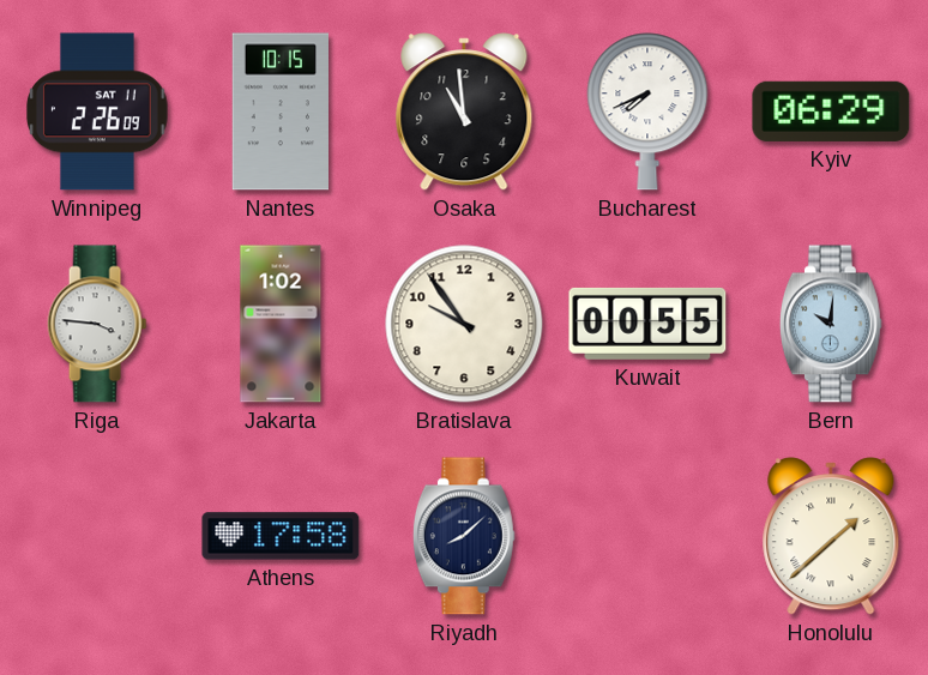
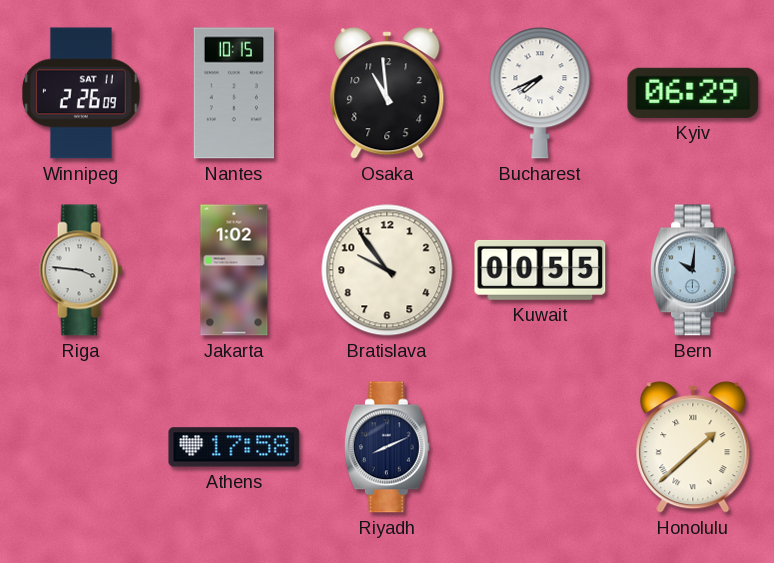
Riyadh: 8:08 -> 8:11
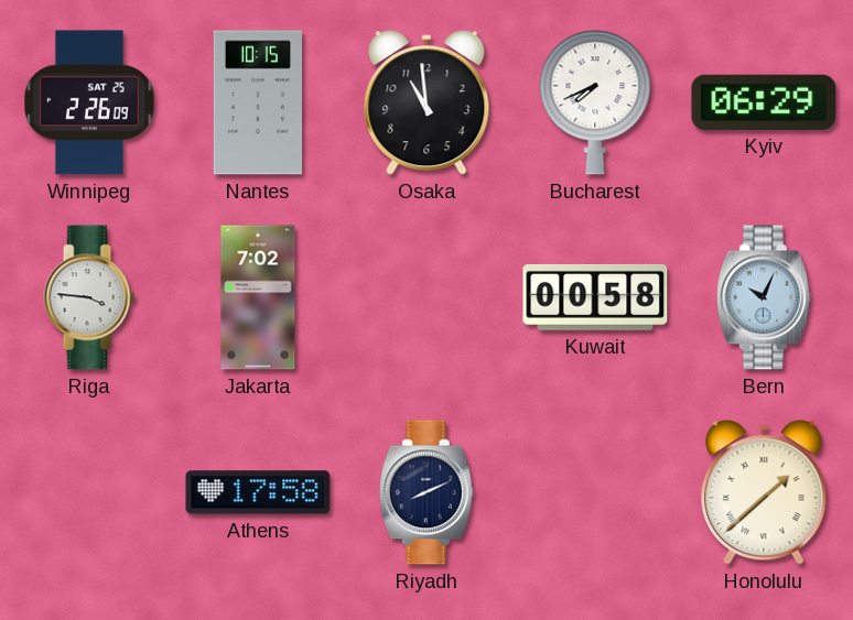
Winnipeg date: SAT 11 -> SAT 25
Jakarta: 1:02 -> 7:02
Bratislava: 9:54 -> none
Kuwait: 00:55 -> 00:58
Bern: 10:01 -> 10:04
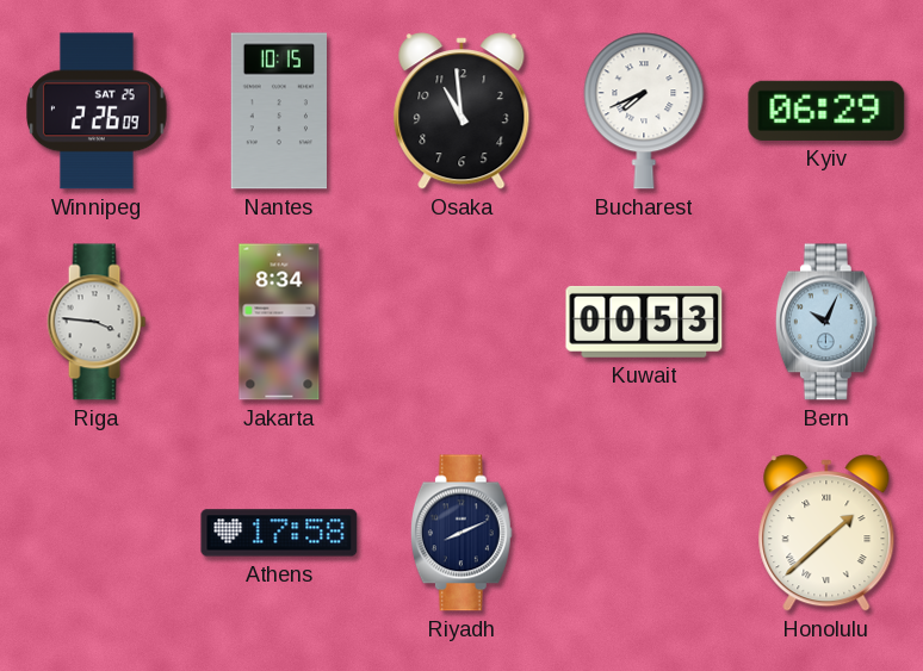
Jakarta: 7:02 -> 8:34
Kuwait: 00:58 -> 00:53
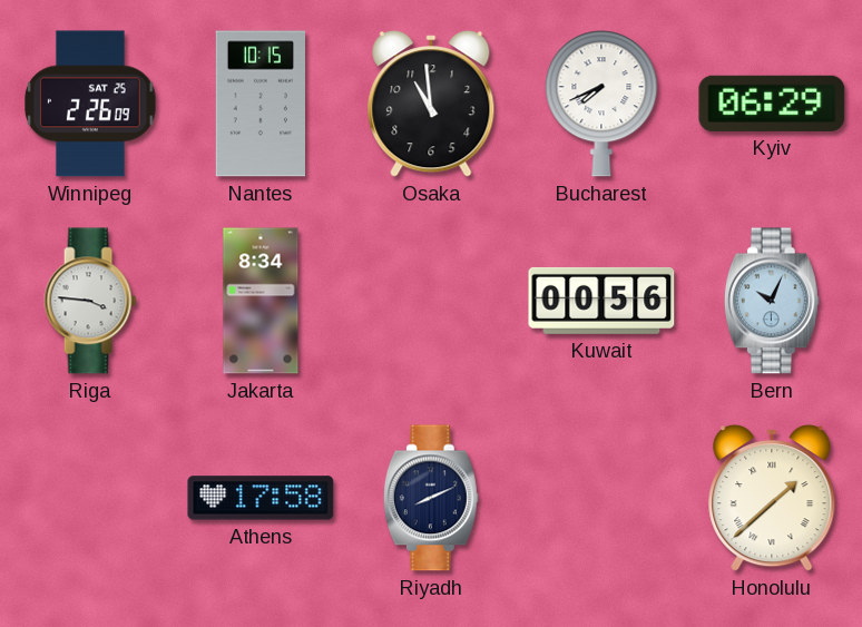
Kuwait: 00:53 -> 00:56
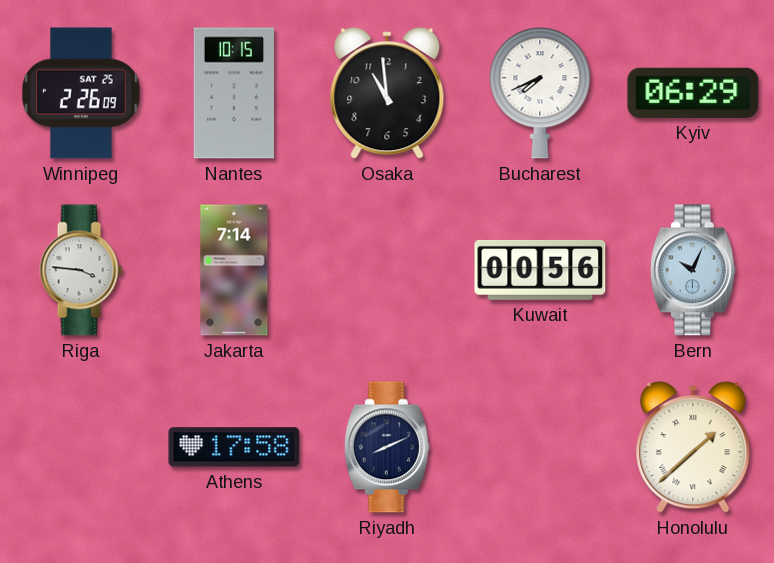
Jakarta: 8:34 -> 7:14
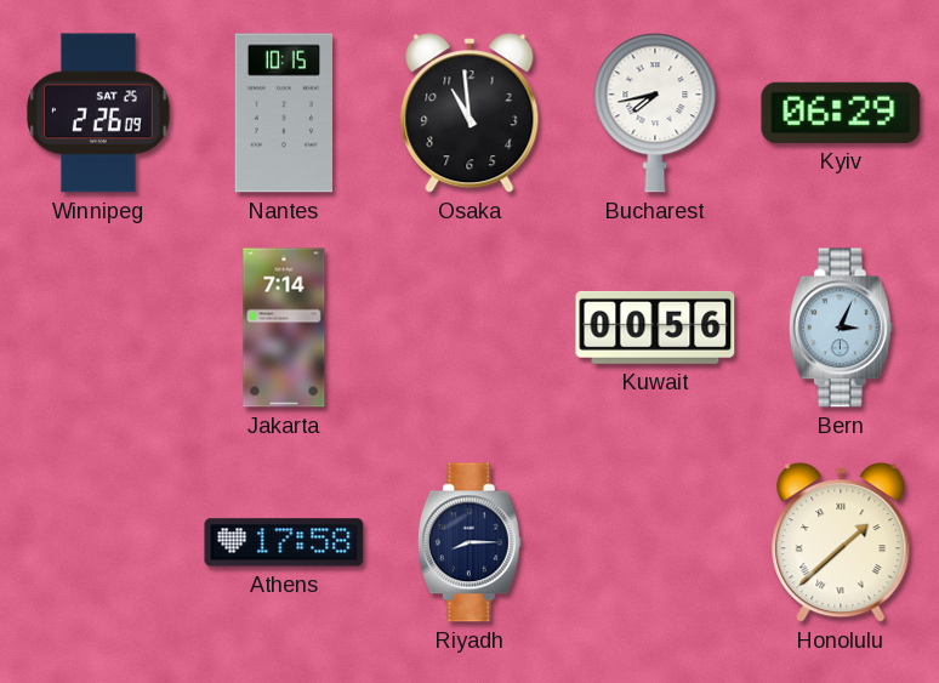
Bucharest: 7:41 -> 7:43
Riga: 3:46 -> none
Bern: 10:04 -> 3:04
Riyadh: 8:11 -> 8:15
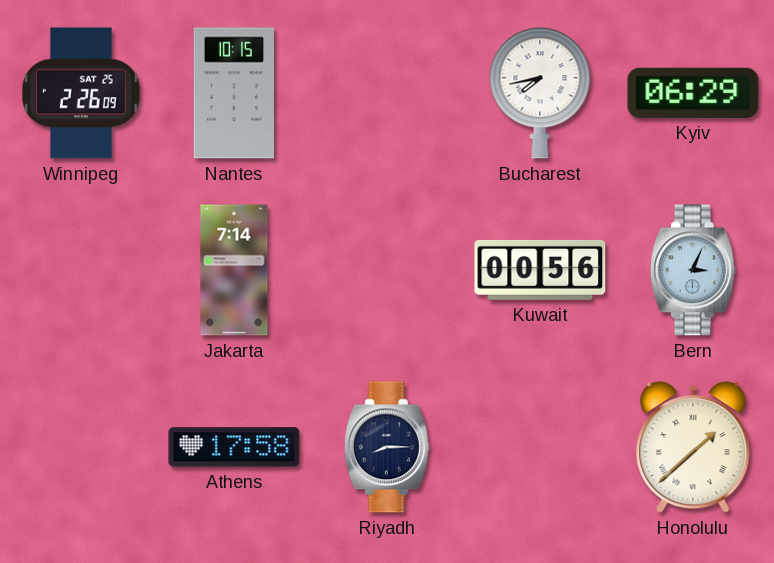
Osaka: 10:59 -> none
